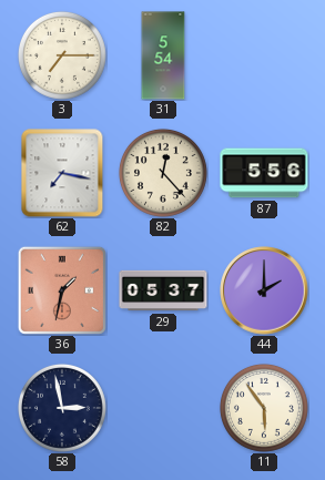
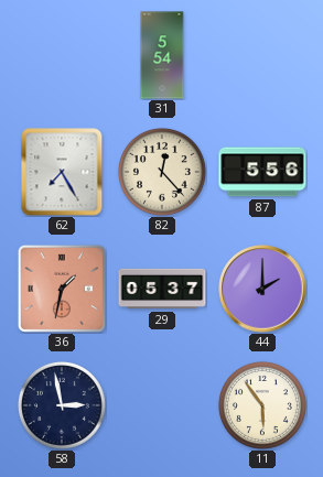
3: 7:15 -> none
62: 7:17 -> 7:25
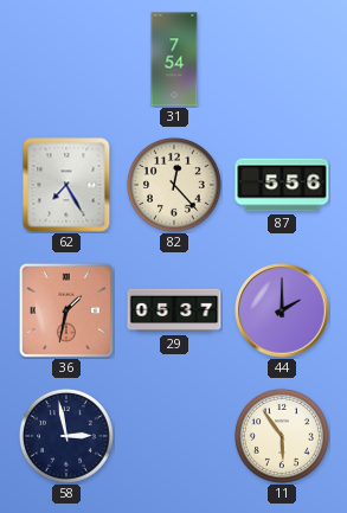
31: 5:54 -> 7:54
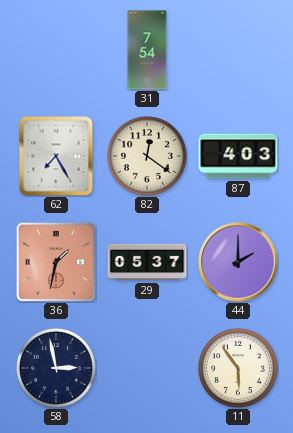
82: 12:23 -> 12:21
87: 5:56 -> 4:03
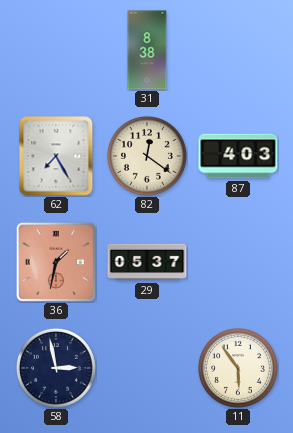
31: 7:54 -> 8:38
44: 2:00 -> none
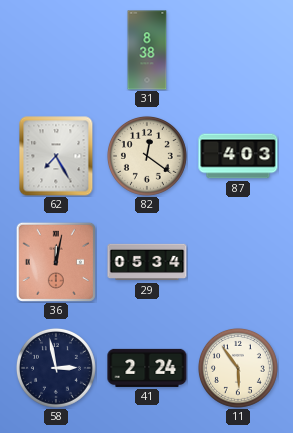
36: 1:32 -> 12:02
29: 05:37 -> 05:34
41: none -> 2:24
